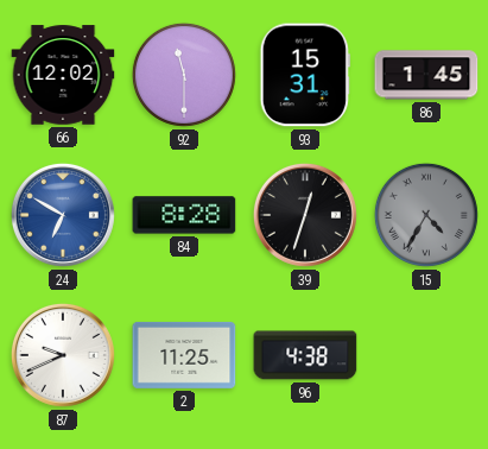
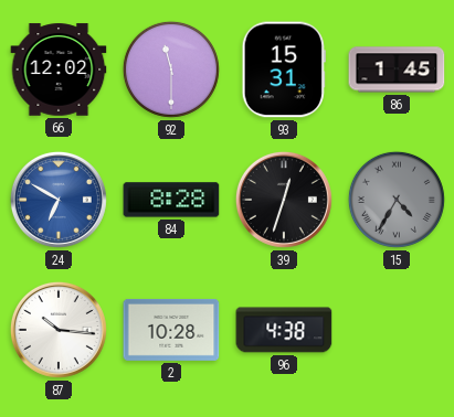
87: 9:41 -> 10:16
2: 11:25 -> 10:28
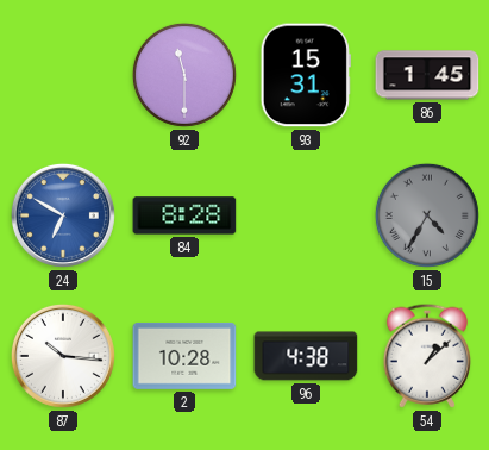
66: 12:02 -> none
39: 12:33 -> none
54: none -> 1:08
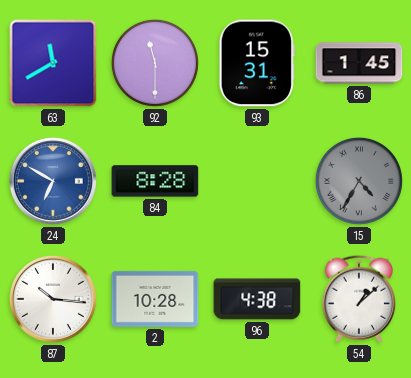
63: none -> 11:40
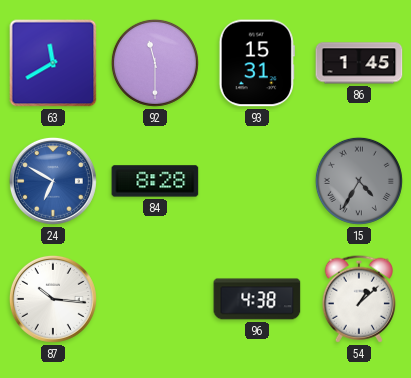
2: 10:28 -> none
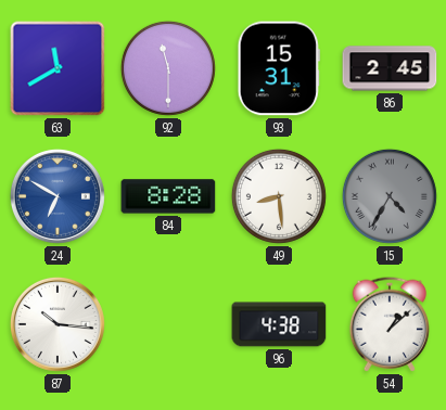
86: 1:45 -> 2:45
49: none -> 8:29
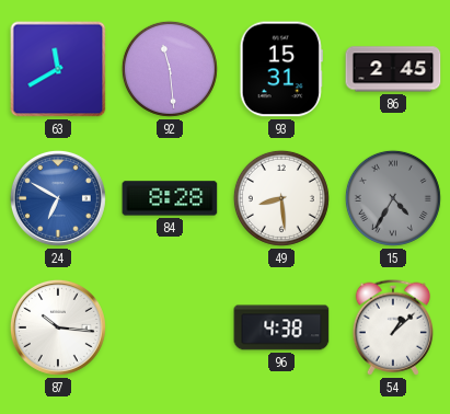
92: 11:30 -> 11:29
